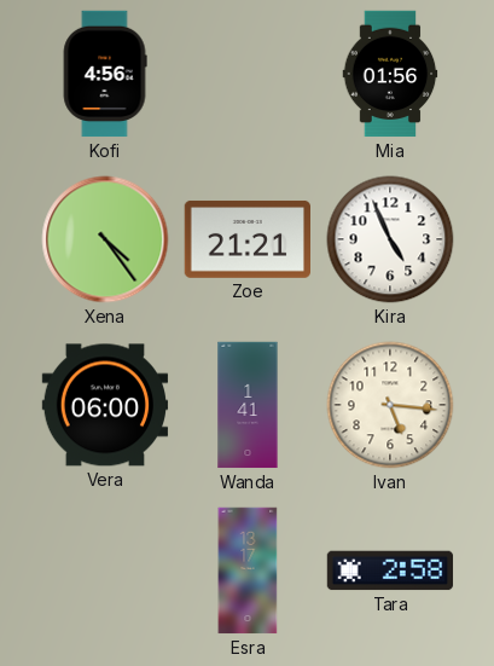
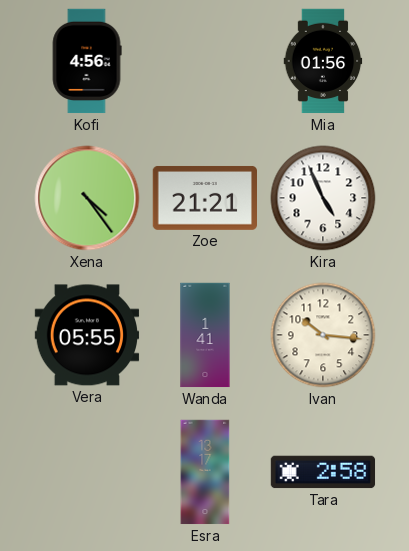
Vera: 06:00 -> 05:55
Ivan: 5:16 -> 10:16
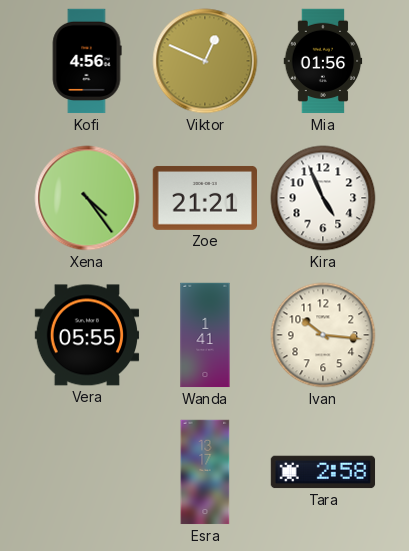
Viktor: none -> 12:49
